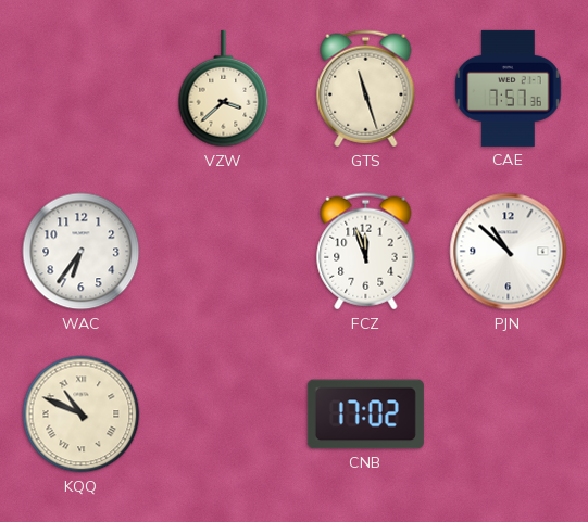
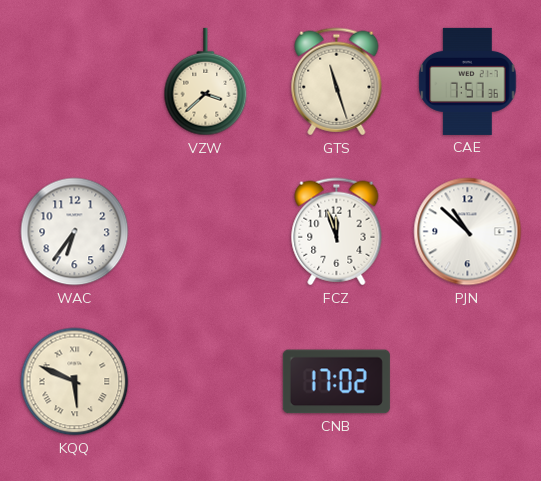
KQQ: 10:49 -> 5:49
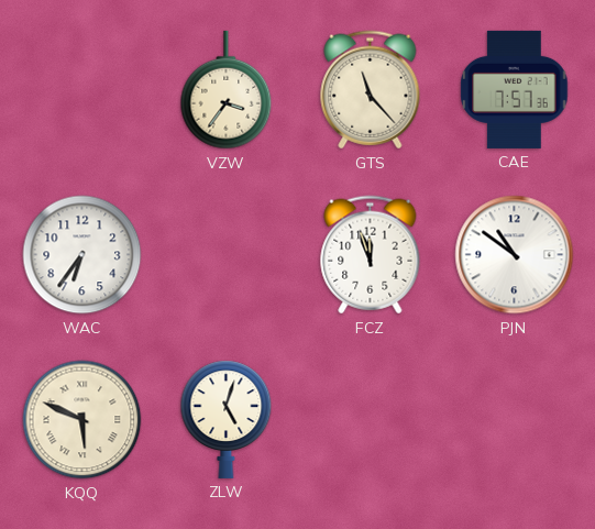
VZW: 3:38 -> 3:36
GTS: 11:27 -> 11:23
PJN: 10:52 -> 10:51
ZLW: none -> 5:03
CNB: 17:02 -> none
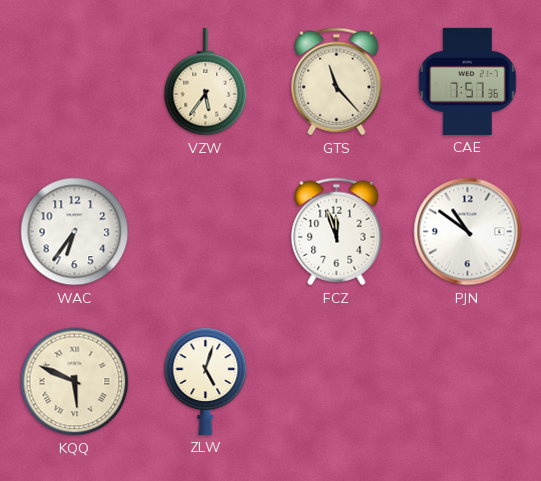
VZW: 3:36 -> 5:36
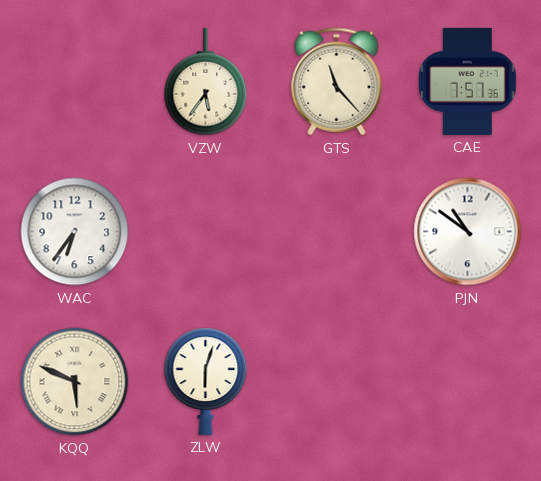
FCZ: 11:57 -> none
ZLW: 5:03 -> 6:03
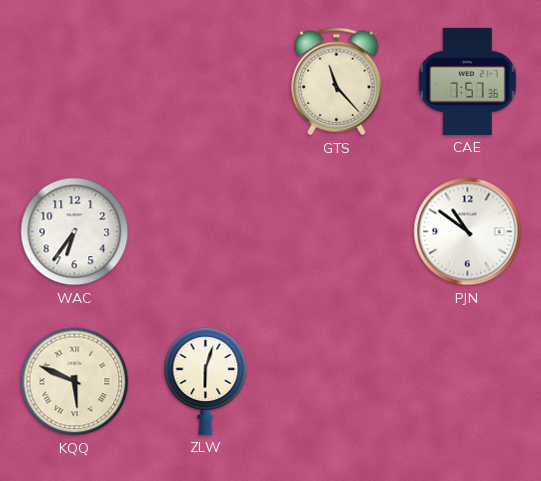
VZW: 5:36 -> none
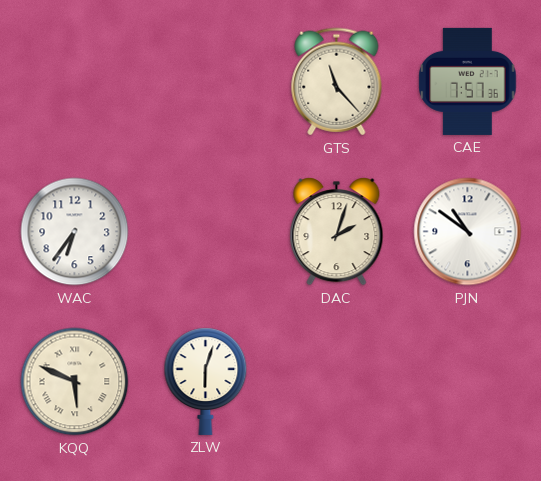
DAC: none -> 2:03
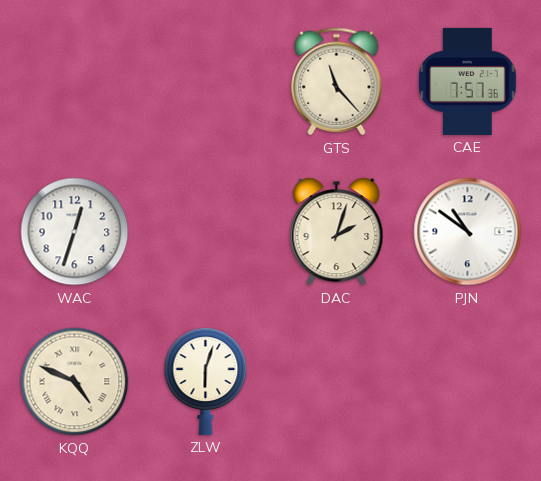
WAC: 6:36 -> 12:33
KQQ: 5:49 -> 4:49
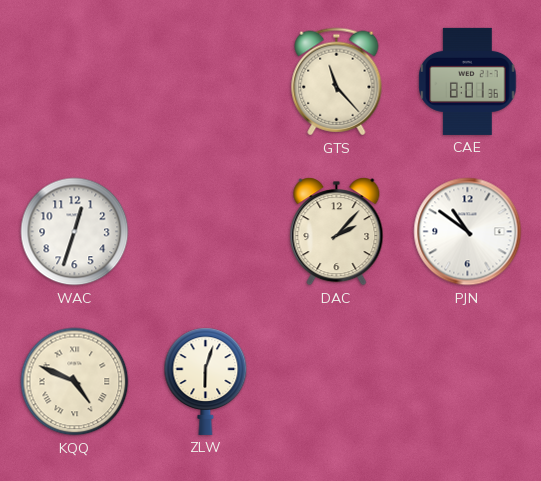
CAE: 7:57 -> 8:01
DAC: 2:03 -> 2:07
